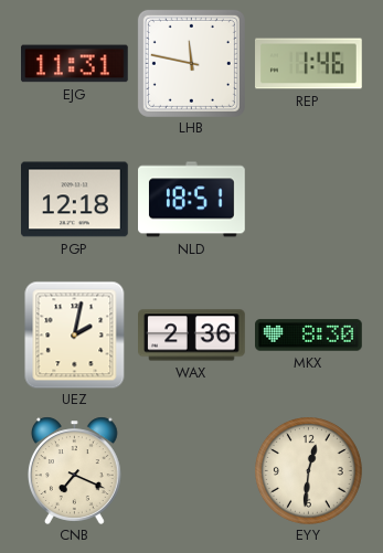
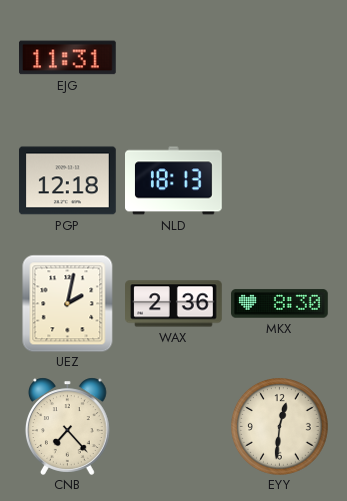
LHB: 11:47 -> none
REP: 1:46 -> none
NLD: 18:51 -> 18:13
CNB: 7:19 -> 7:23
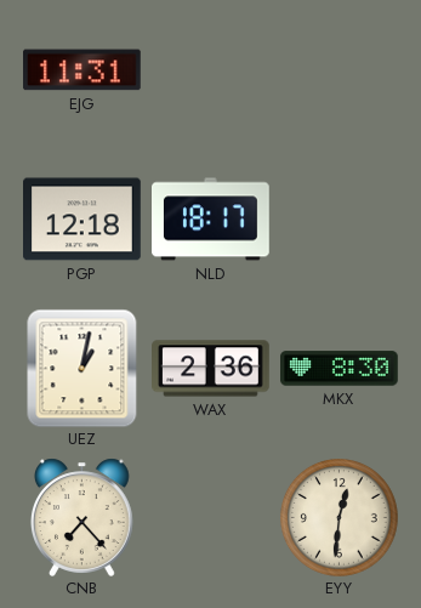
NLD: 18:13 -> 18:17
UEZ: 2:02 -> 1:02
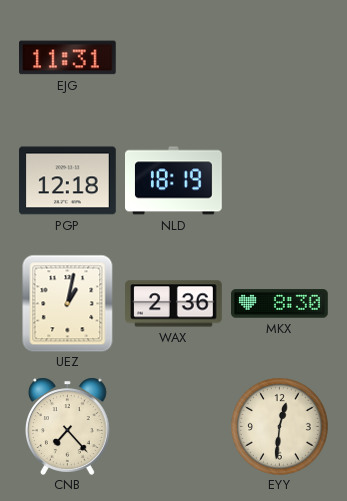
NLD: 18:17 -> 18:19
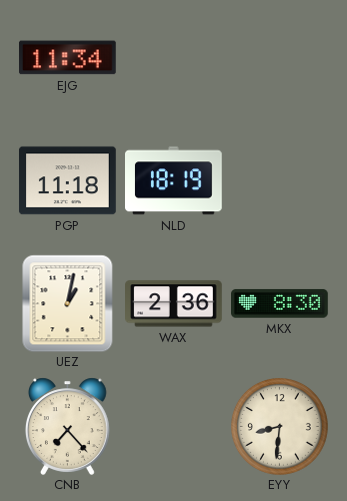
EJG: 11:31 -> 11:34
PGP: 12:18 -> 11:18
EYY: 12:31 -> 8:31
